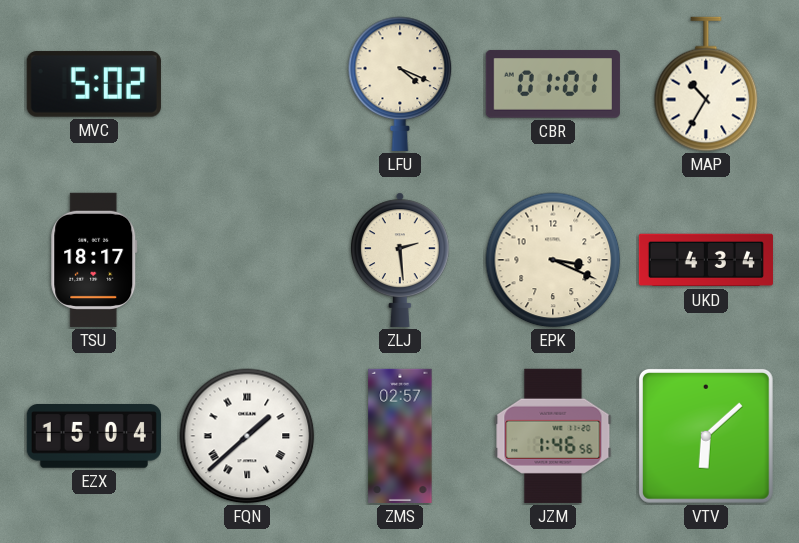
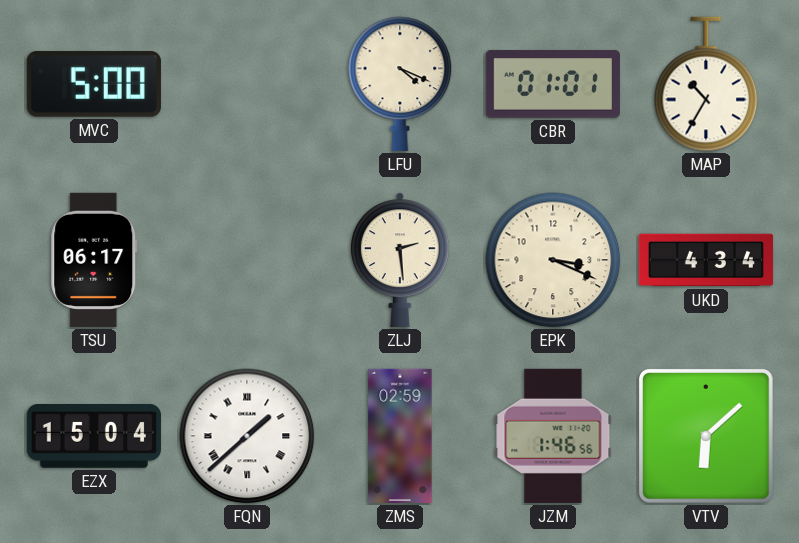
MVC: 5:02 -> 5:00
TSU: 18:17 -> 06:17
ZMS: 02:57 -> 02:59
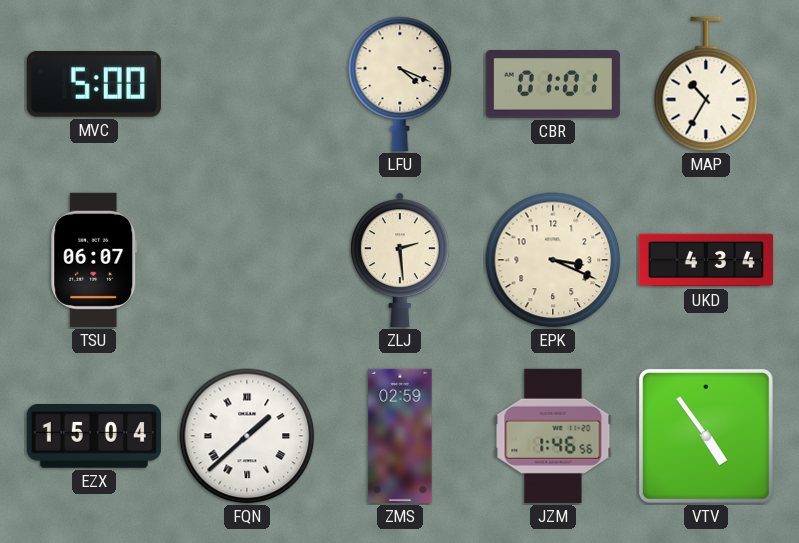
TSU: 06:17 -> 06:07
VTV: 6:08 -> 4:54
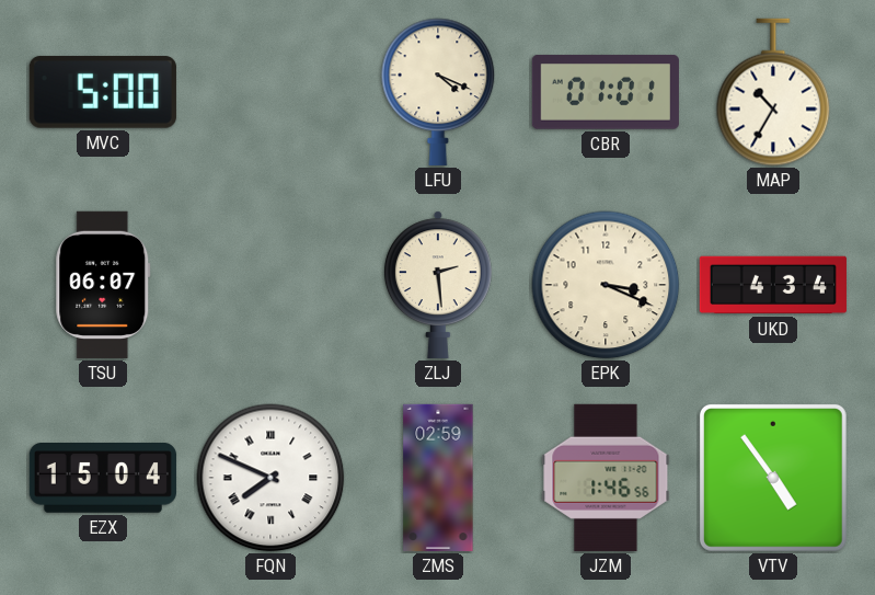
FQN: 1:38 -> 7:49
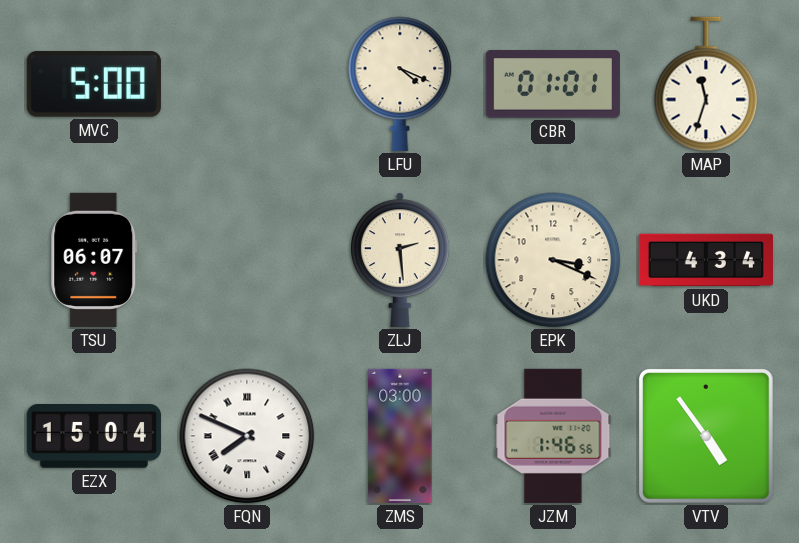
MAP: 10:35 -> 11:33
ZMS: 02:59 -> 03:00
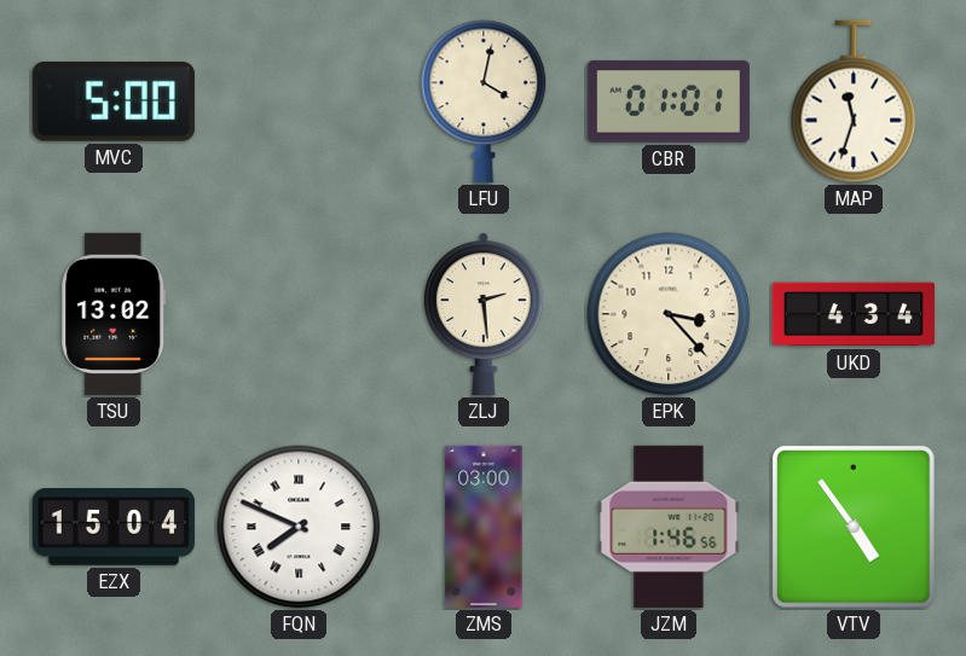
LFU: 4:19 -> 4:02
TSU: 06:07 -> 13:02
EPK: 3:19 -> 3:23
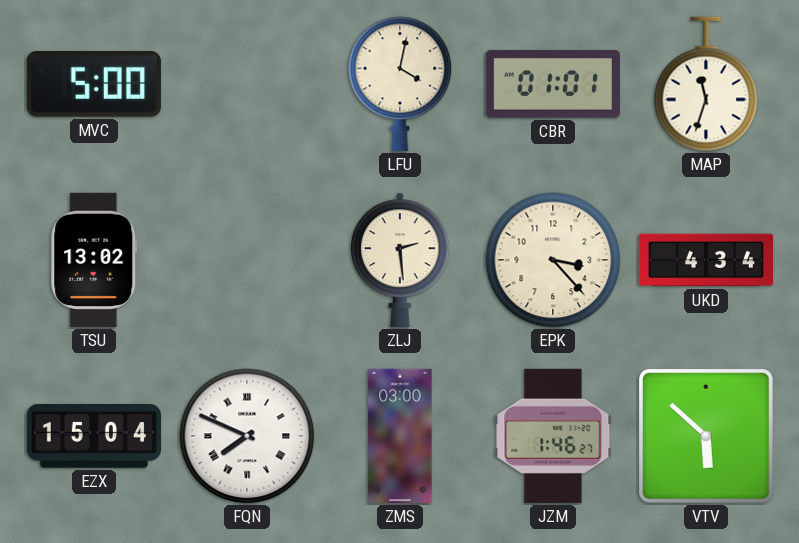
JZM: 1:46:56 -> 1:46:27
VTV: 4:54 -> 5:52
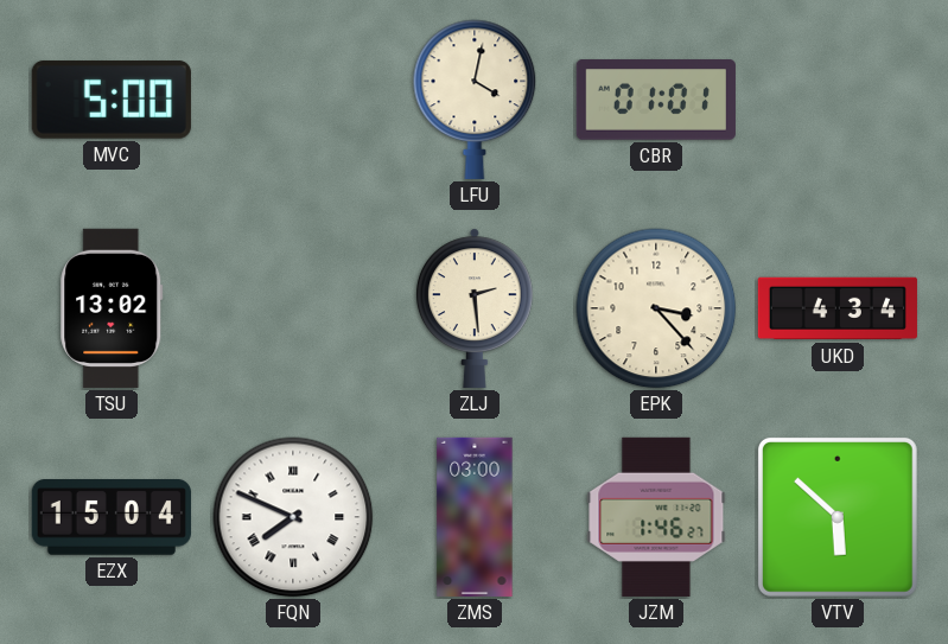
MAP: 11:33 -> none
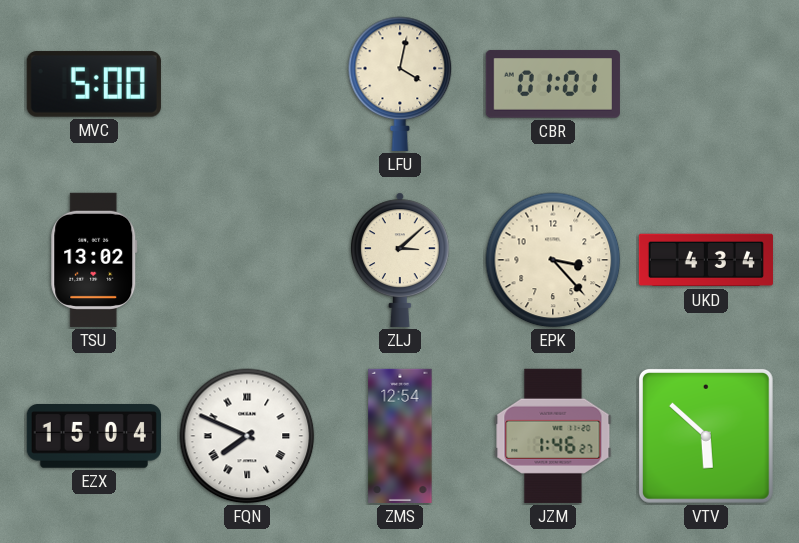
ZLJ: 2:29 -> 3:08
ZMS: 03:00 -> 12:54
